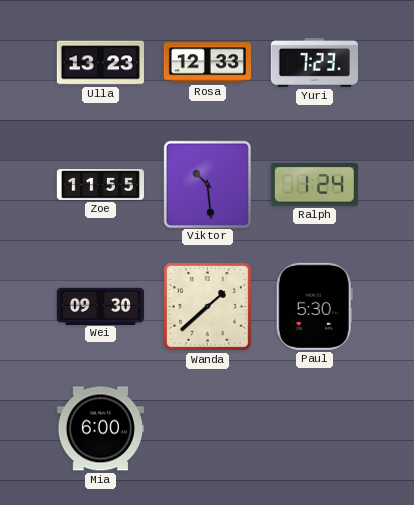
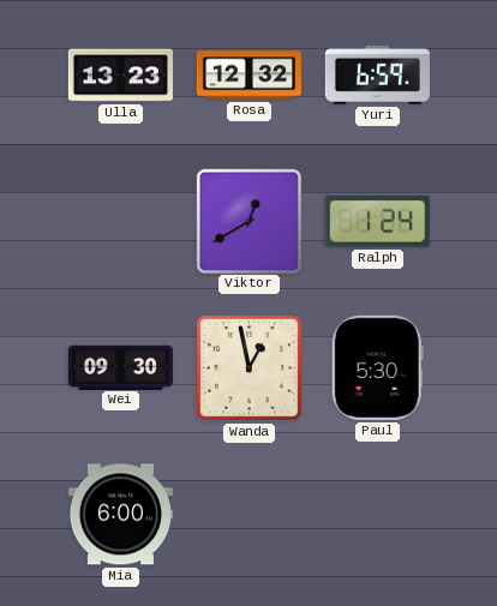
Rosa: 12:33 -> 12:32
Yuri: 7:23 -> 6:59
Zoe: 11:55 -> none
Viktor: 10:29 -> 12:40
Wanda: 1:38 -> 12:58
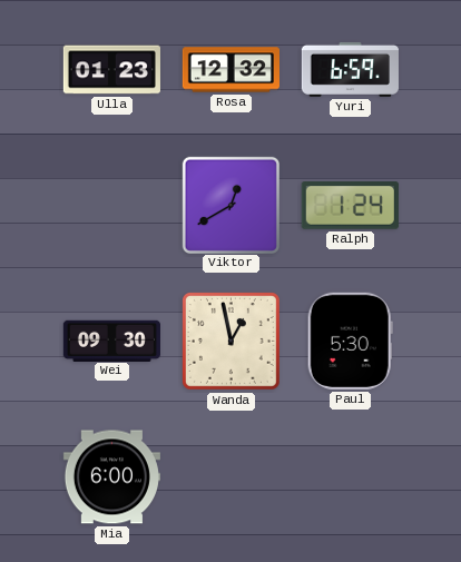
Ulla: 13:23 -> 01:23
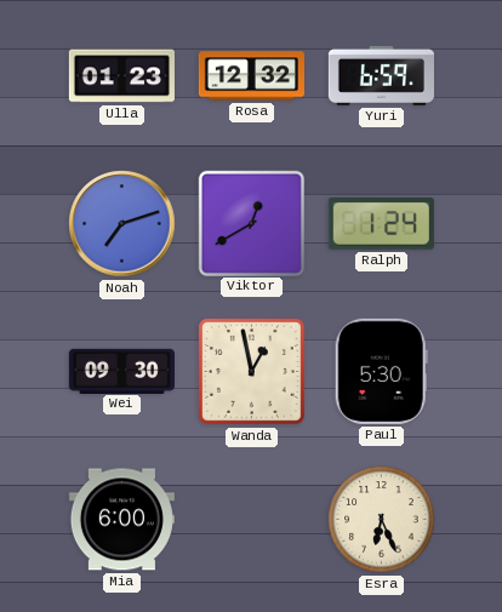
Noah: none -> 7:12
Esra: none -> 6:26
